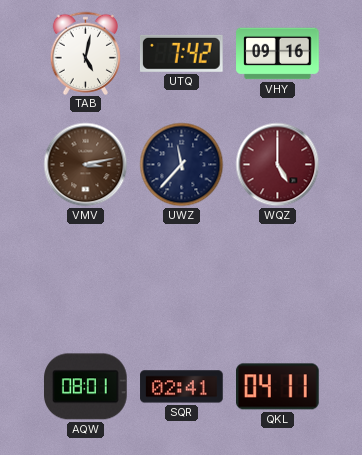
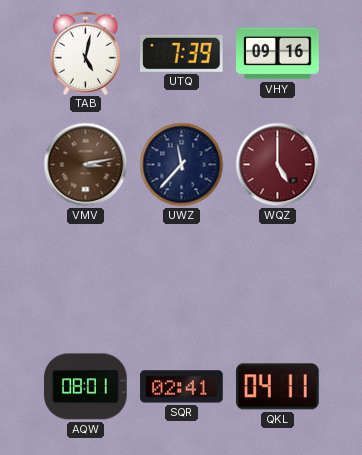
UTQ: 7:42 -> 7:39
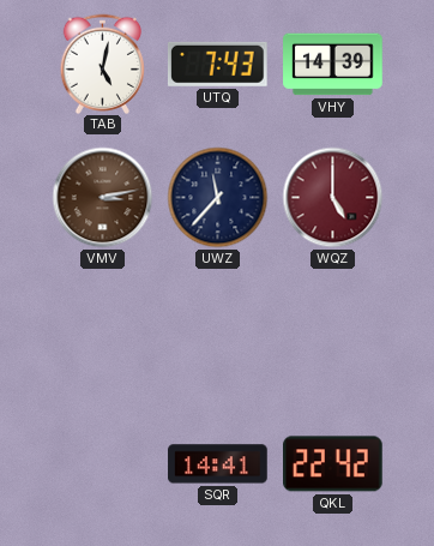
UTQ: 7:39 -> 7:43
VHY: 09:16 -> 14:39
AQW: 08:01 -> none
SQR: 02:41 -> 14:41
QKL: 04:11 -> 22:42
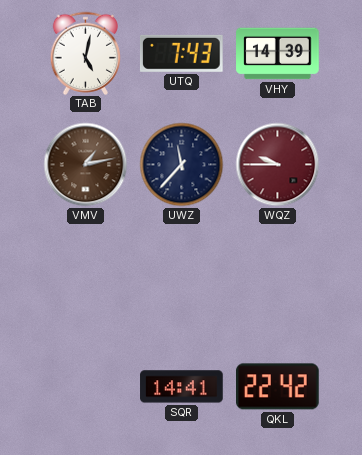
VMV: 3:13 -> 1:13
WQZ: 5:00 -> 9:45
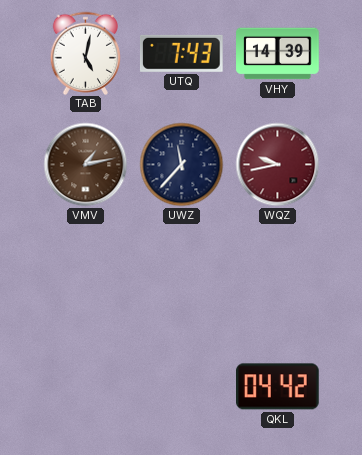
WQZ: 9:45 -> 9:43
SQR: 14:41 -> none
QKL: 22:42 -> 04:42
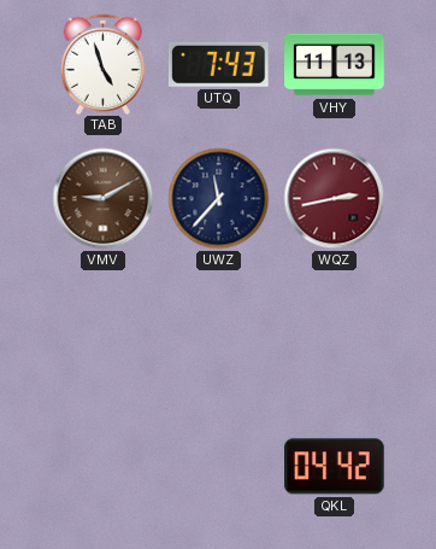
TAB: 5:02 -> 4:57
VHY: 14:39 -> 11:13
VMV: 1:13 -> 9:10
WQZ: 9:43 -> 2:43
